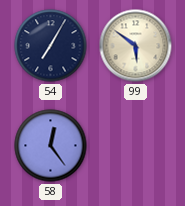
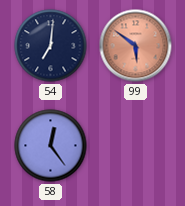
54: 7:05 -> 7:01
99 dial: cream -> salmon
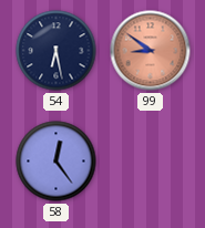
54: 7:01 -> 6:28
99: 5:51 -> 8:51
